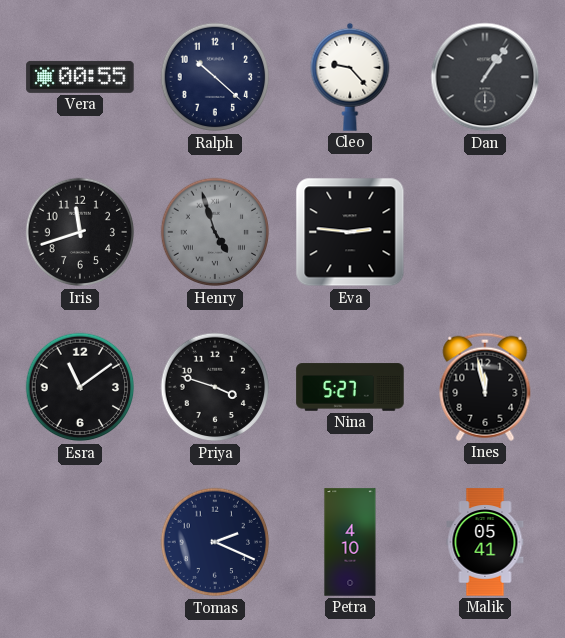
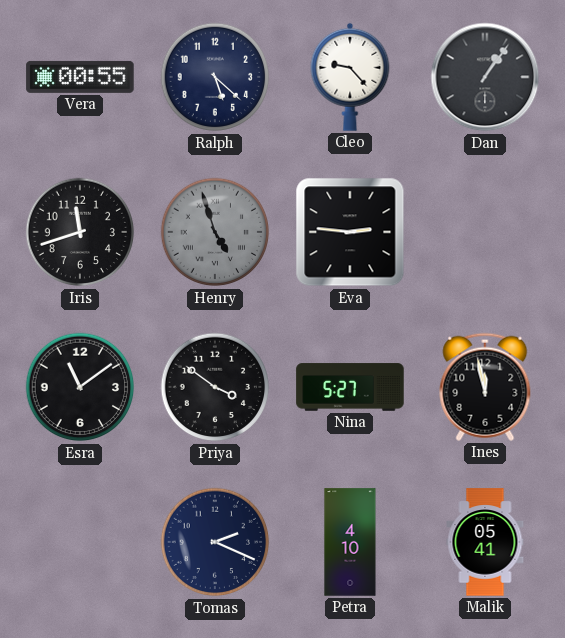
Ralph: 10:22 -> 5:22
Priya: 3:48 -> 3:51
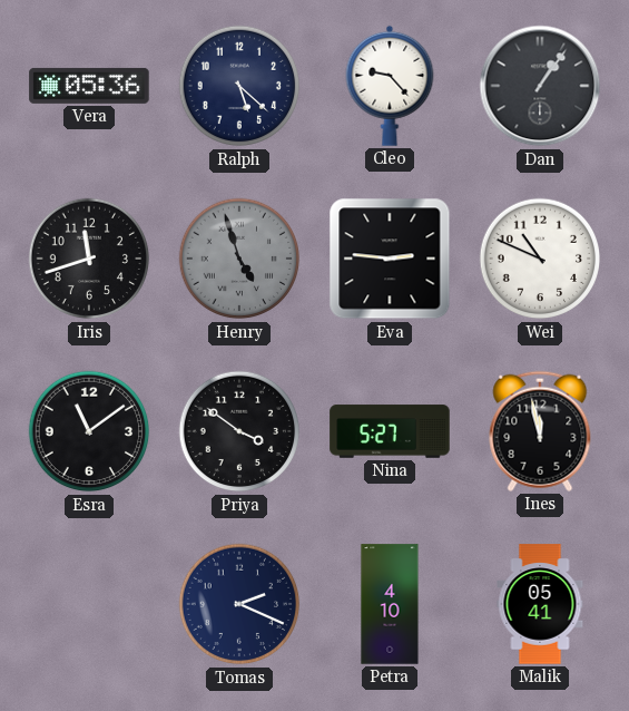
Vera: 00:55 -> 05:36
Wei: none -> 10:49
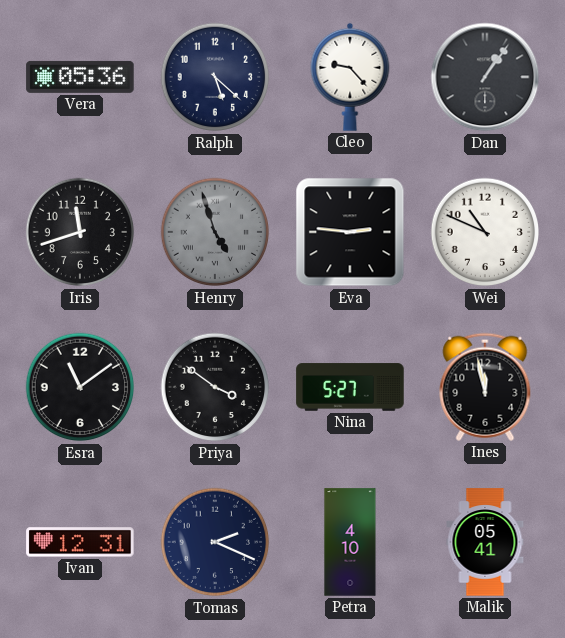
Ivan: none -> 12:31
